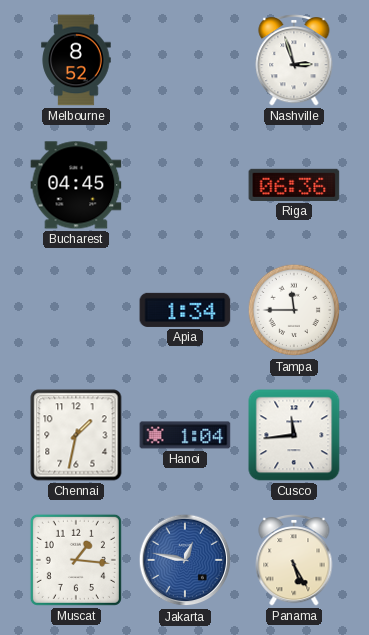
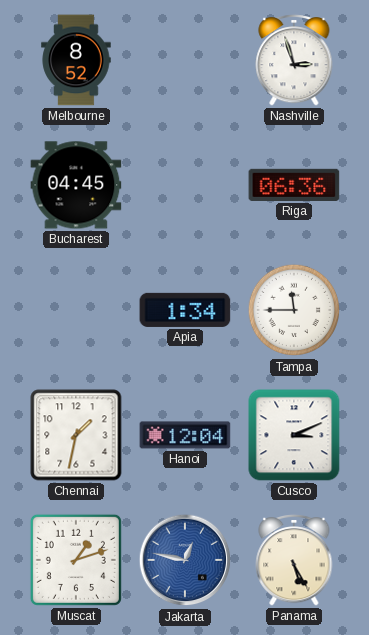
Hanoi: 1:04 -> 12:04
Cusco: 11:44 -> 3:11
Muscat: 1:16 -> 1:12
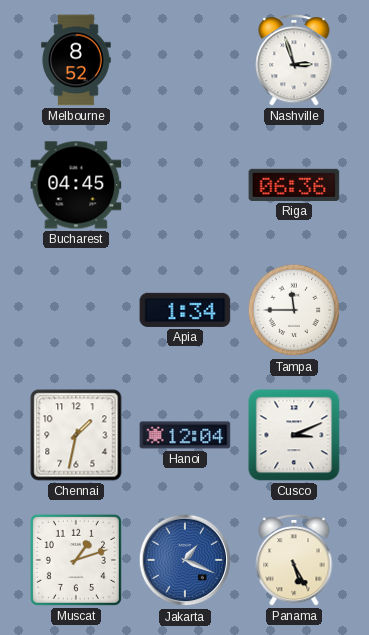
Jakarta: 12:47 -> 1:19
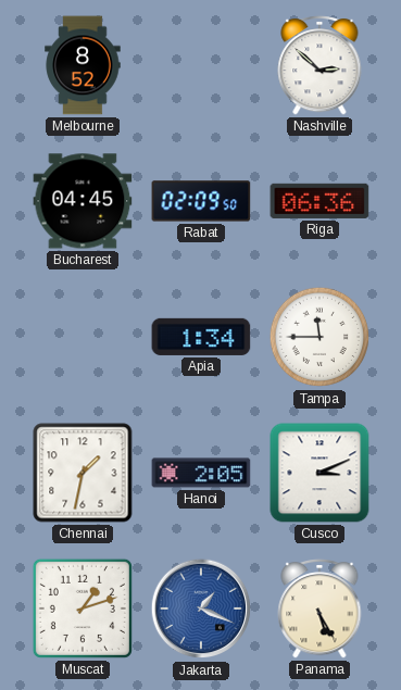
Nashville: 2:57 -> 2:52
Rabat: none -> 02:09
Hanoi: 12:04 -> 2:05
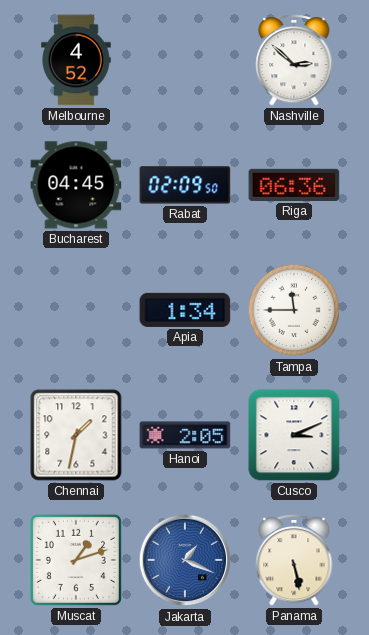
Melbourne: 8:52 -> 4:52
Panama: 5:25 -> 5:28
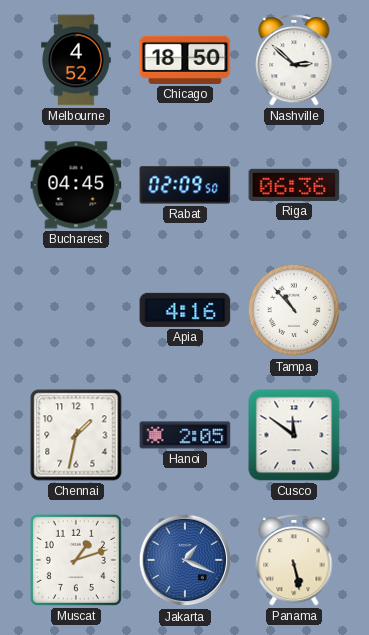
Chicago: none -> 18:50
Apia: 1:34 -> 4:16
Tampa: 11:45 -> 10:53
Cusco: 3:11 -> 11:51
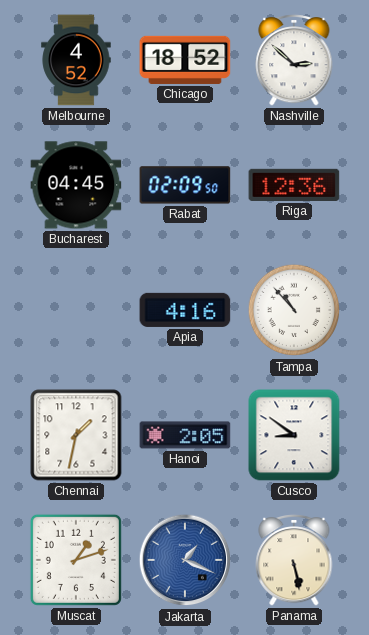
Chicago: 18:50 -> 18:52
Riga: 06:36 -> 12:36
Cusco: 11:51 -> 8:51
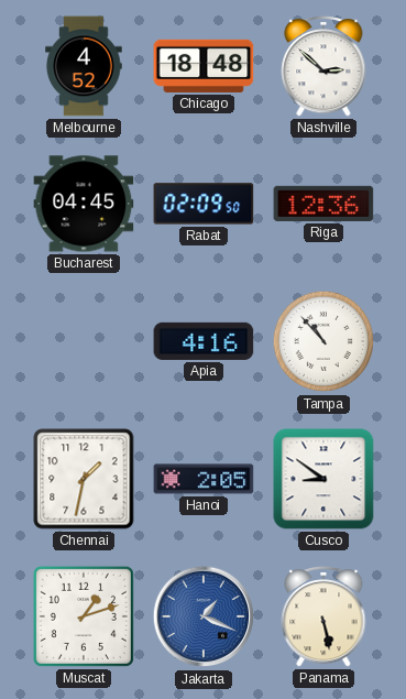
Chicago: 18:52 -> 18:48
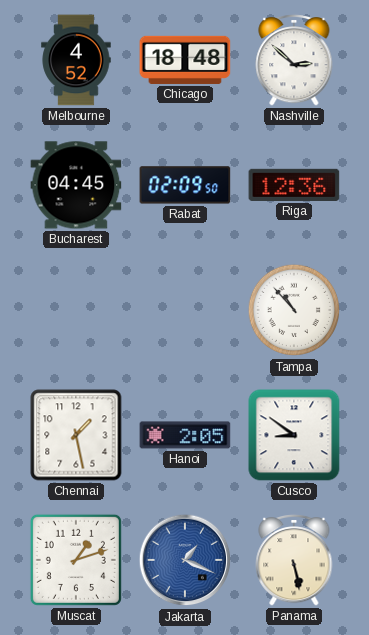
Apia: 4:16 -> none
Chennai: 1:32 -> 1:28
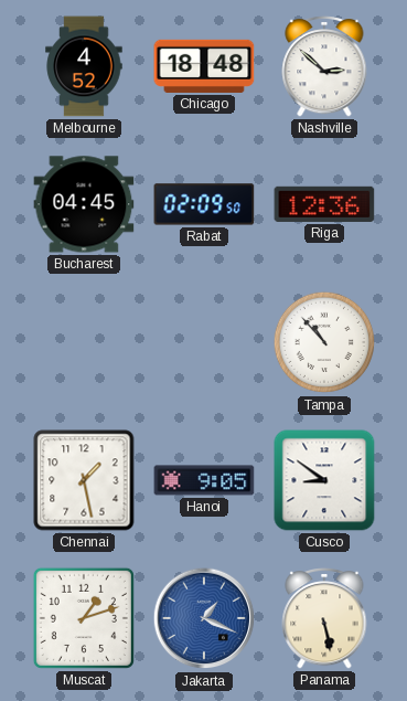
Hanoi: 2:05 -> 9:05
